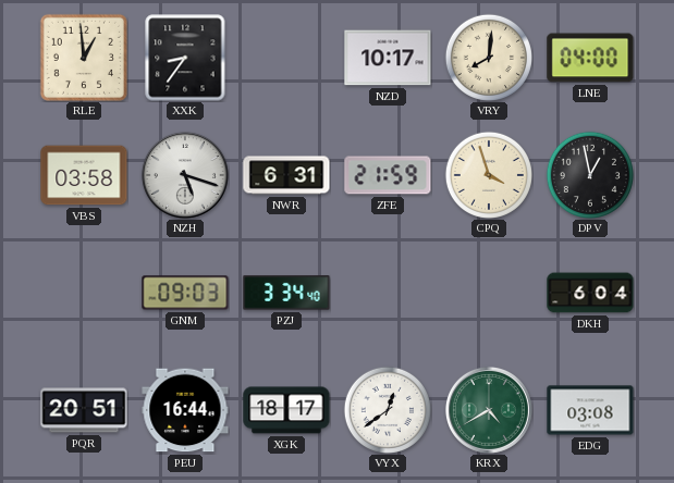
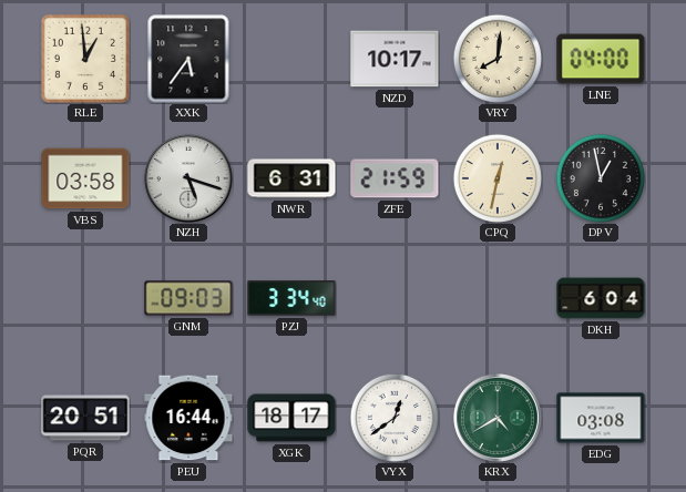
XXK: 8:36 -> 5:36
CPQ: 3:57 -> 12:32
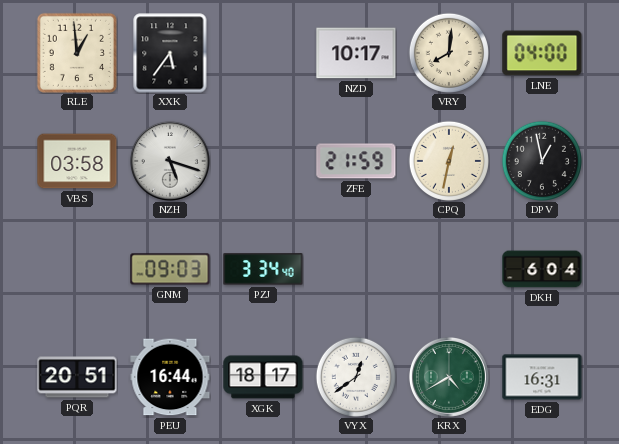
NWR: 6:31 -> none
EDG: 03:08 -> 16:31
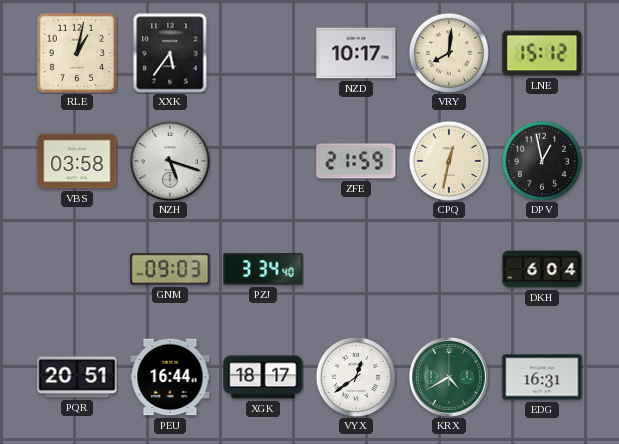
RLE: 12:59 -> 1:02
LNE: 04:00 -> 15:12
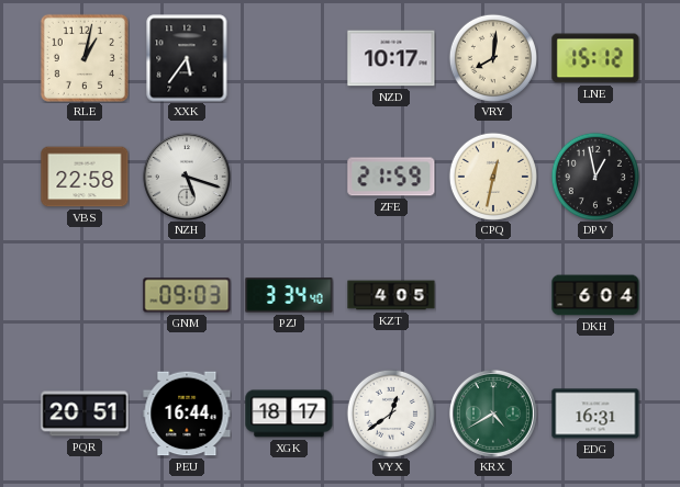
VBS: 03:58 -> 22:58
KZT: none -> 4:05
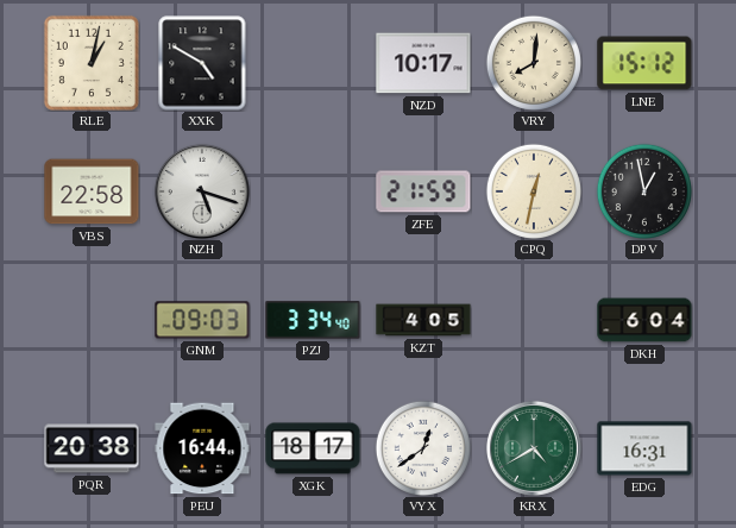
XXK: 5:36 -> 4:50
PQR: 20:51 -> 20:38
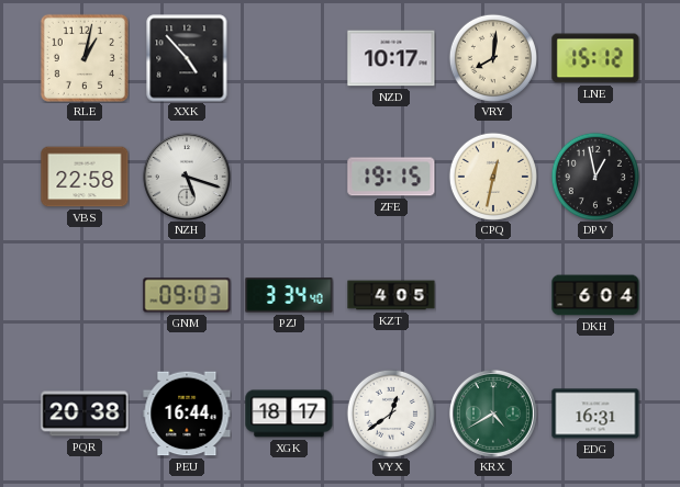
XXK: 4:50 -> 4:53
ZFE: 21:59 -> 19:15
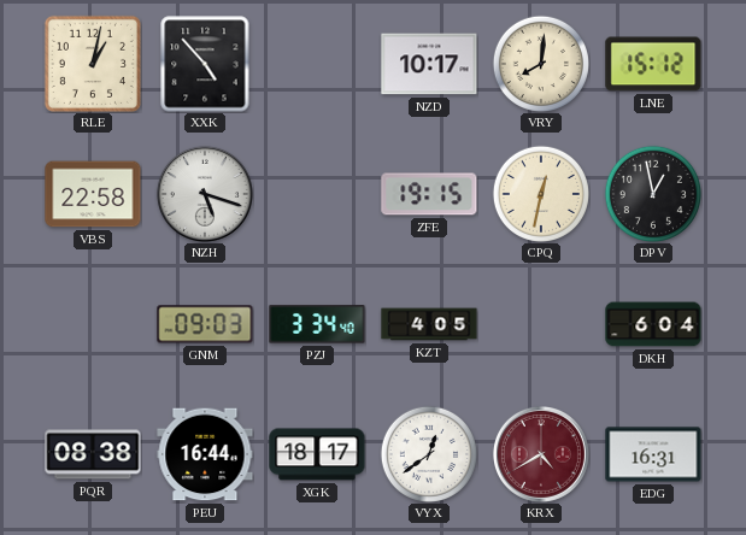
PQR: 20:38 -> 08:38
KRX dial: green -> burgundy
